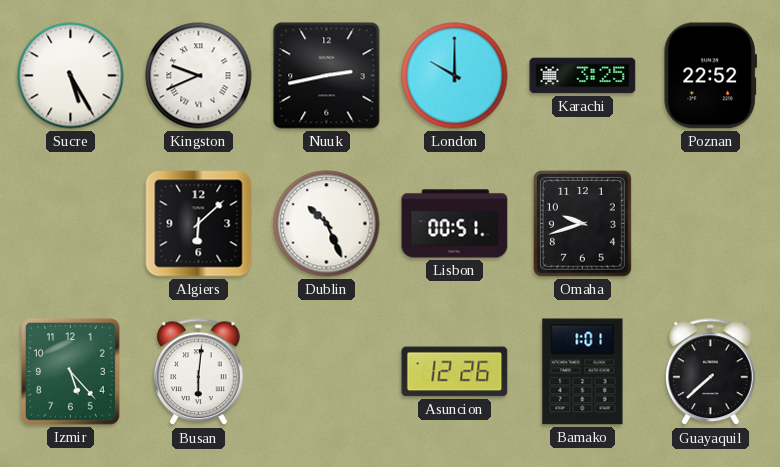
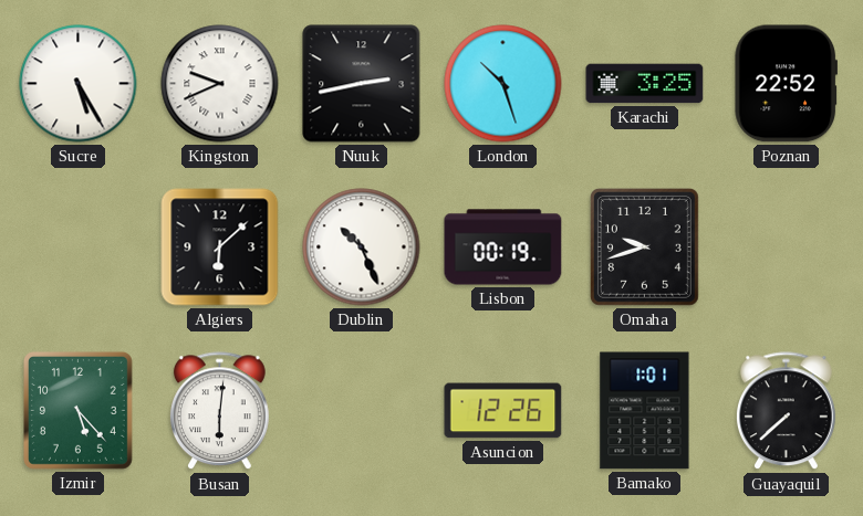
London: 10:00 -> 10:27
Lisbon: 00:51 -> 00:19
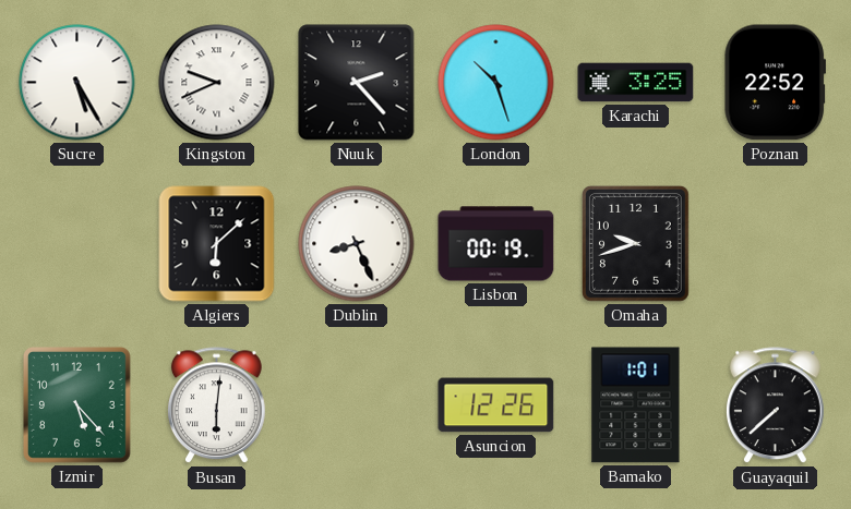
Nuuk: 2:43 -> 2:23
Dublin: 10:26 -> 8:26
